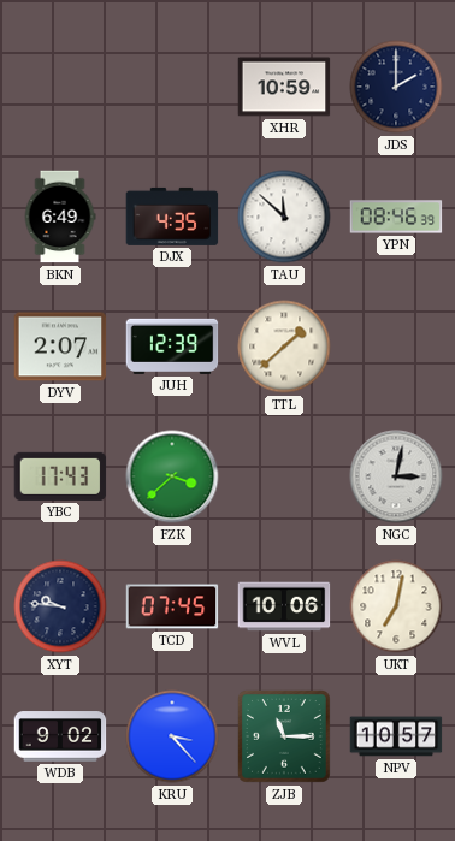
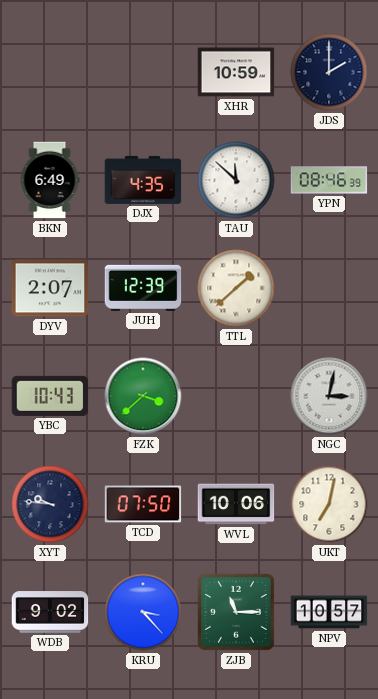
YBC: 17:43 -> 10:43
TCD: 07:45 -> 07:50
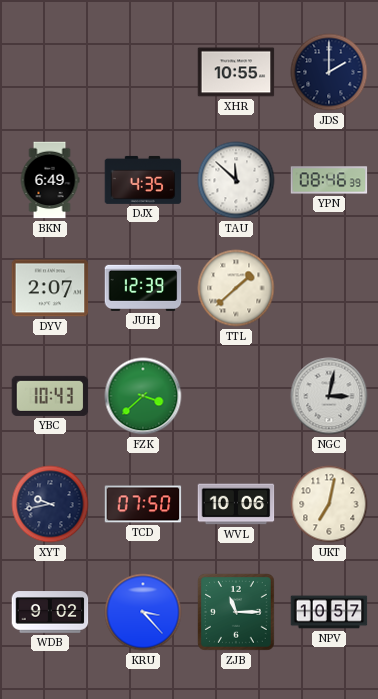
XHR: 10:59 -> 10:55
XYT: 9:46 -> 9:43
